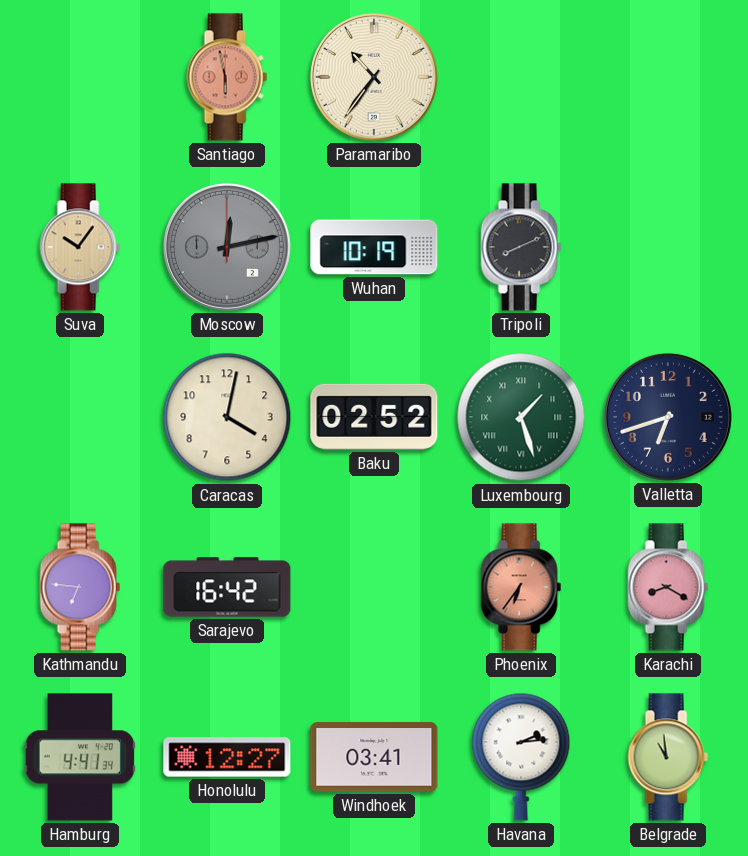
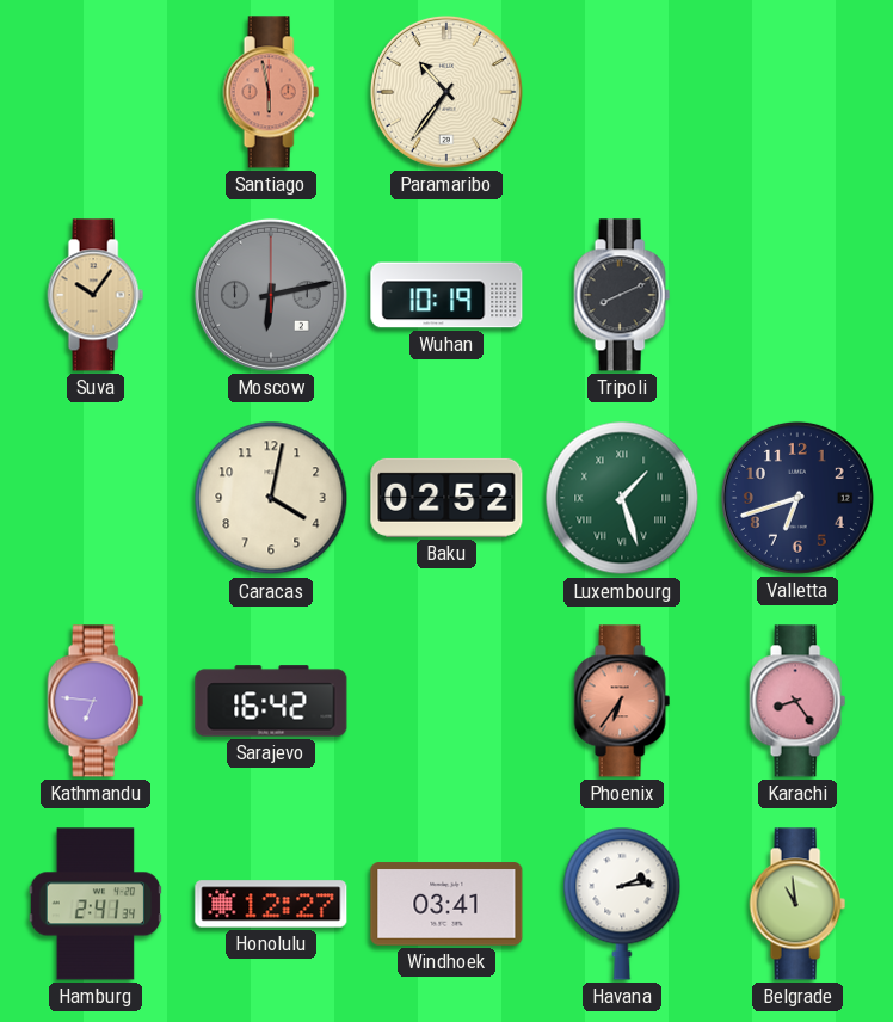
Moscow: 12:13 -> 6:13
Karachi: 8:20 -> 8:24
Hamburg: 4:41 -> 2:41
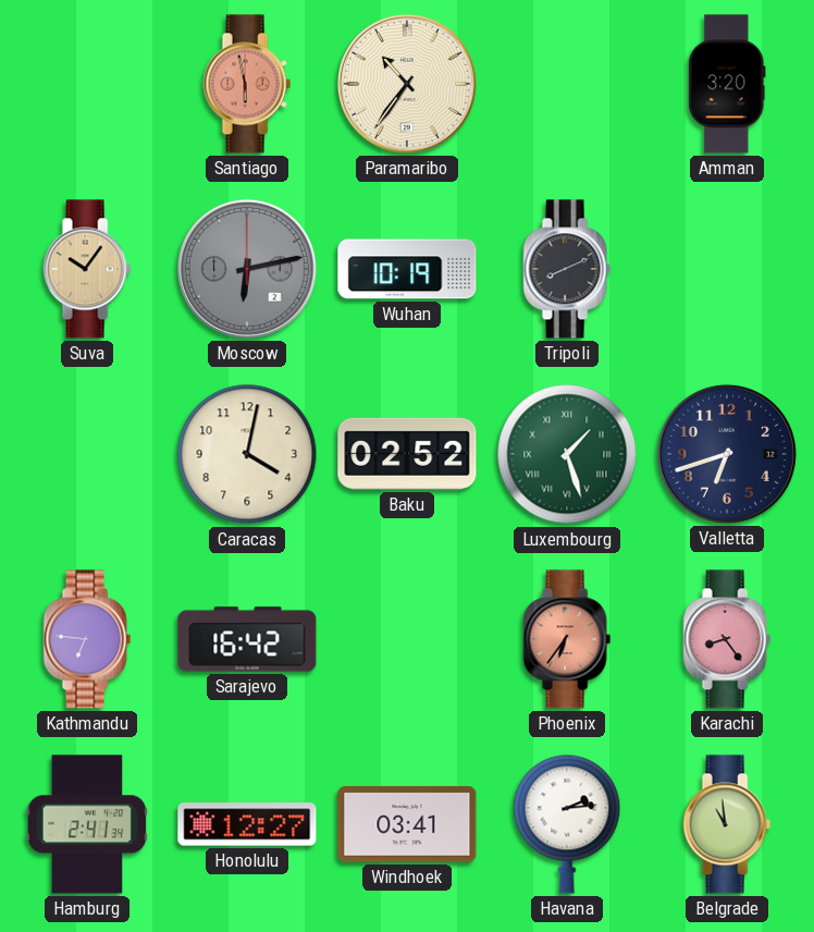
Amman: none -> 3:20
